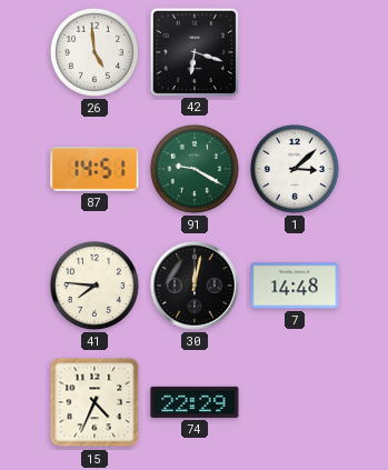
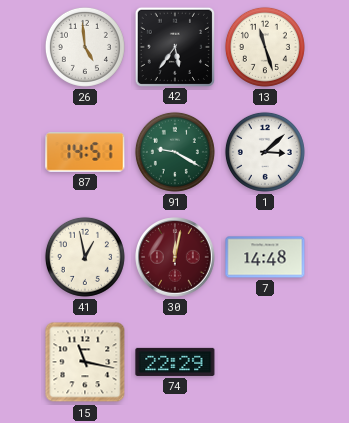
42: 6:18 -> 5:36
13: none -> 11:27
41: 7:46 -> 12:58
30 dial: black -> burgundy
15: 4:34 -> 11:17
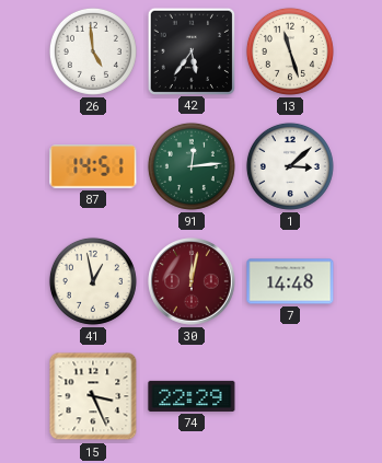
91: 9:20 -> 12:14
15: 11:17 -> 3:26
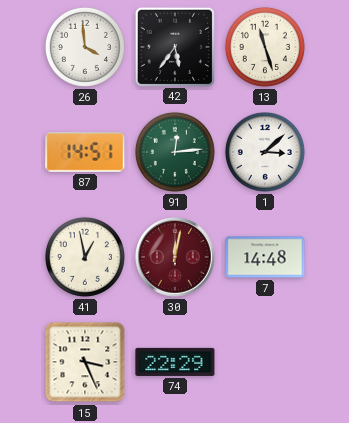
26: 4:59 -> 3:59
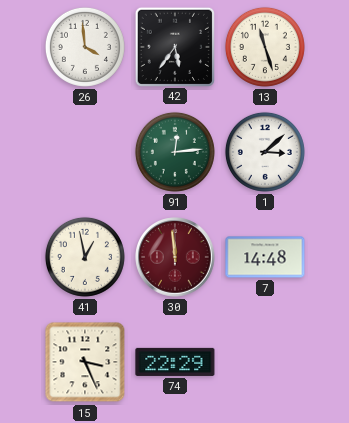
87: 14:51 -> none
30: 12:02 -> 11:59
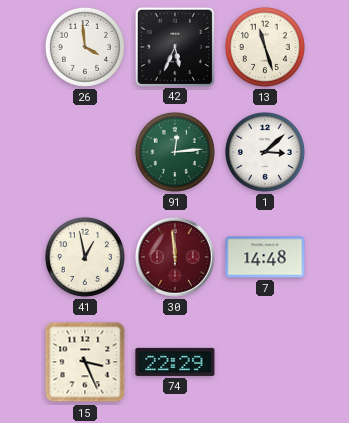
42: 5:36 -> 5:34
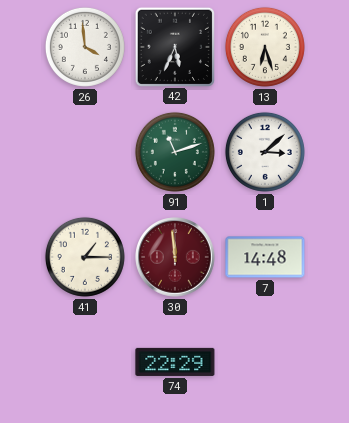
13: 11:27 -> 6:27
91: 12:14 -> 11:12
41: 12:58 -> 1:15
15: 3:26 -> none
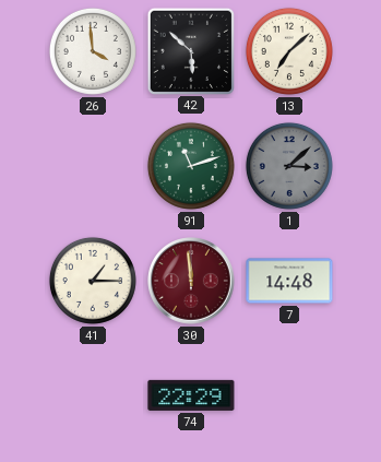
42: 5:34 -> 5:52
13: 6:27 -> 7:08
1 dial: white -> grey
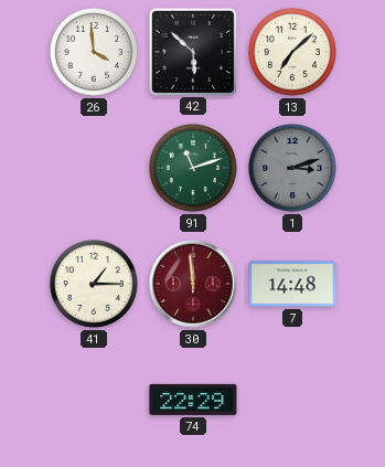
1: 3:08 -> 3:12
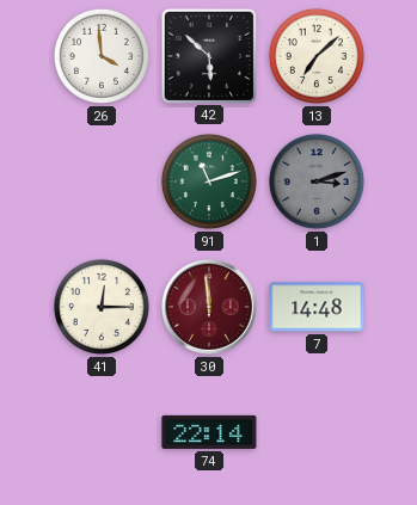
41: 1:15 -> 12:15
74: 22:29 -> 22:14
